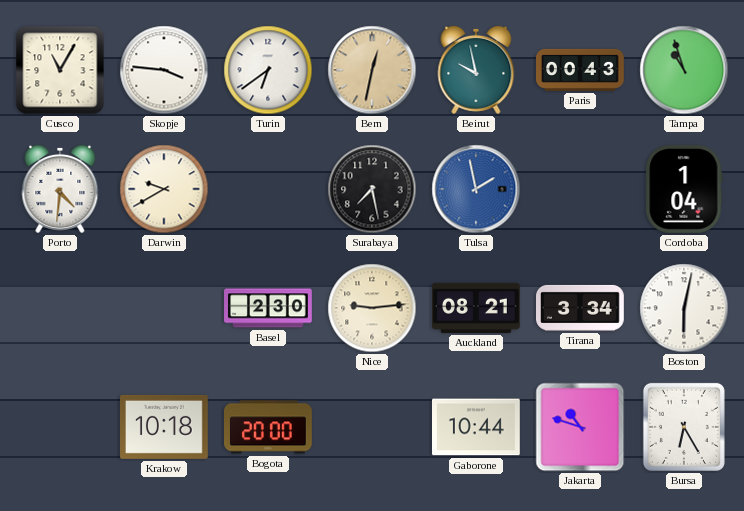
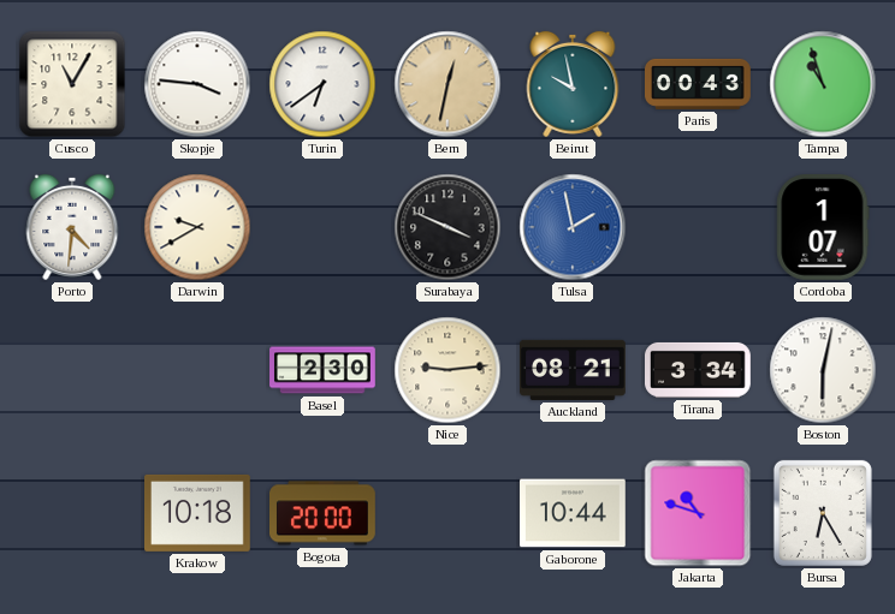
Surabaya: 7:28 -> 3:49
Cordoba: 1:04 -> 1:07
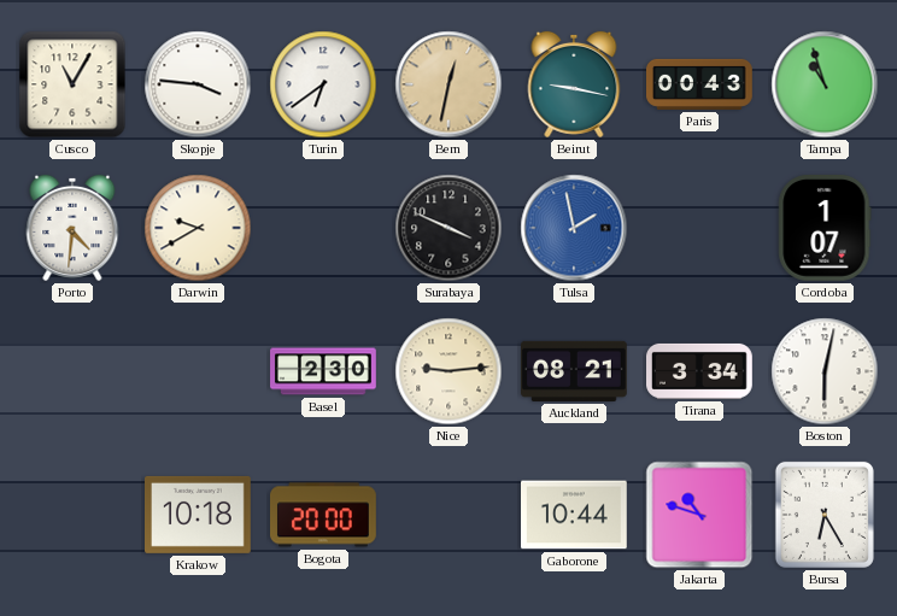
Beirut: 9:58 -> 9:17
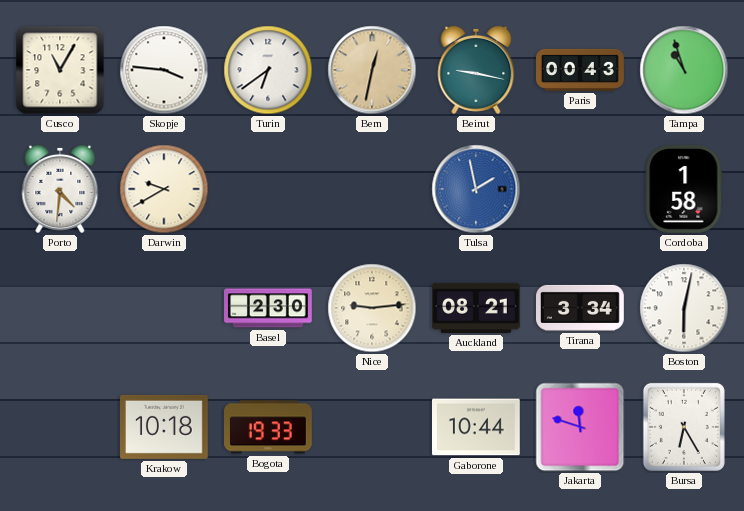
Surabaya: 3:49 -> none
Cordoba: 1:07 -> 1:58
Bogota: 20:00 -> 19:33
Jakarta: 10:48 -> 11:48
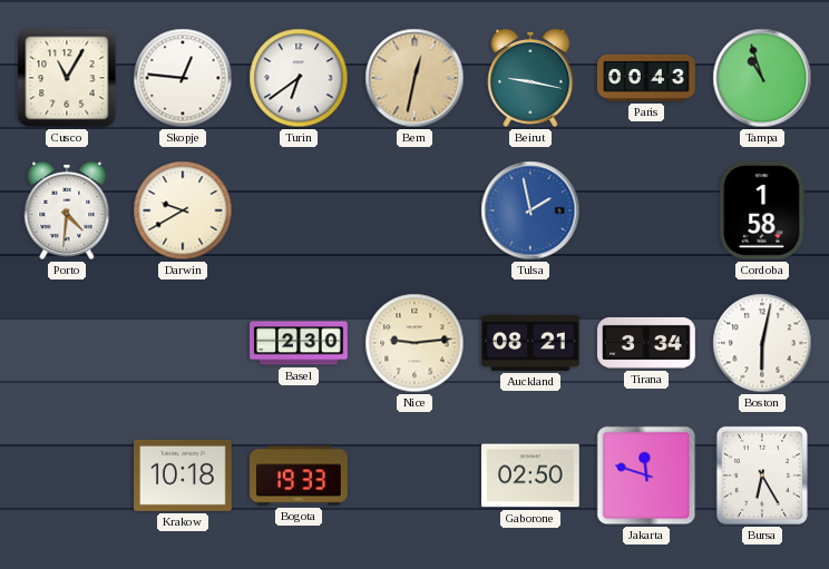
Skopje: 3:46 -> 12:46
Gaborone: 10:44 -> 02:50
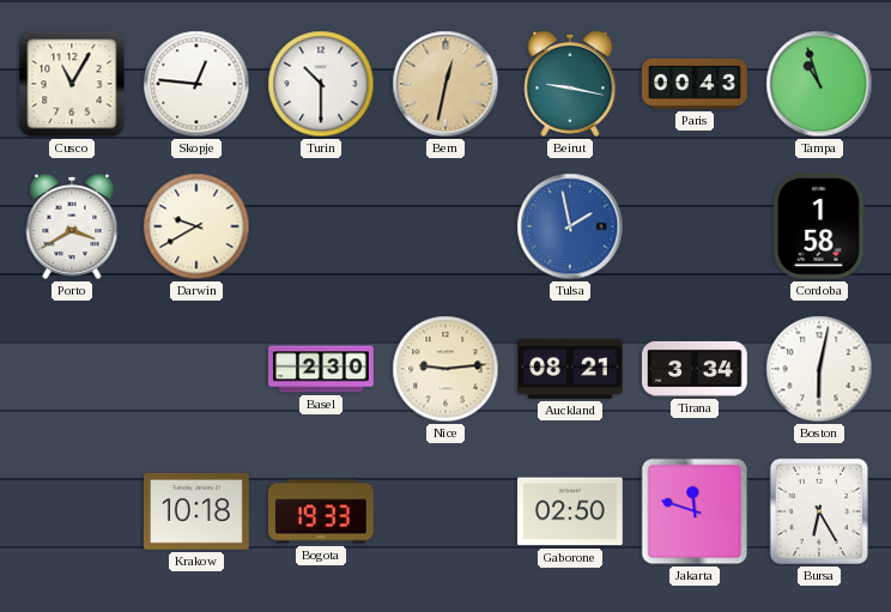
Turin: 6:39 -> 10:30
Porto: 4:31 -> 3:40
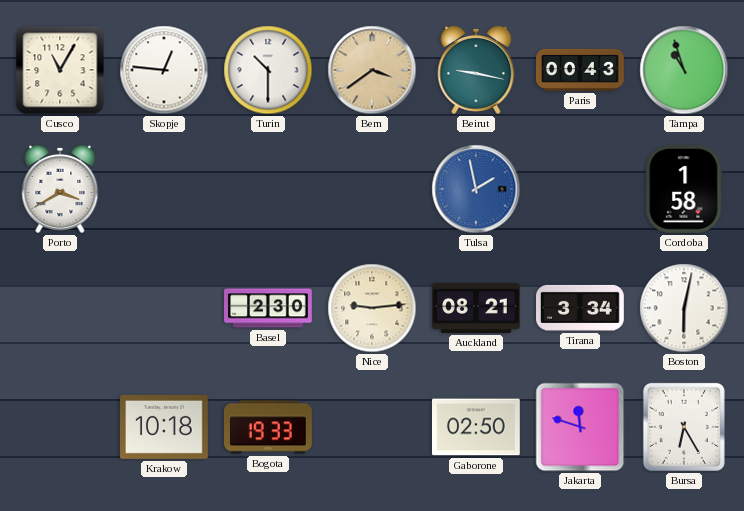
Bern: 12:32 -> 3:39
Darwin: 9:40 -> none
